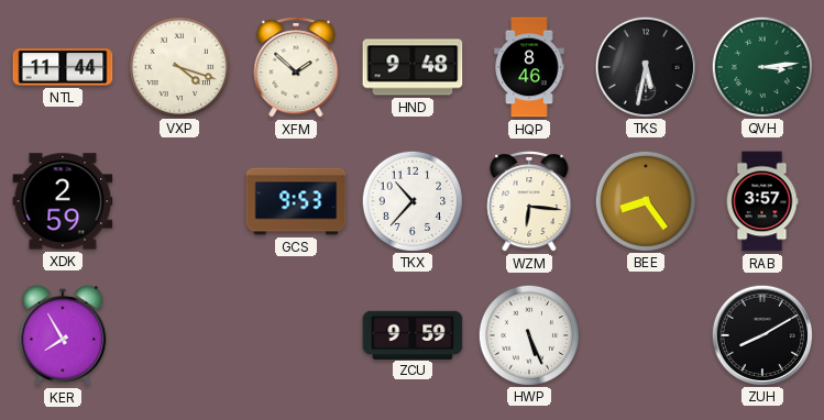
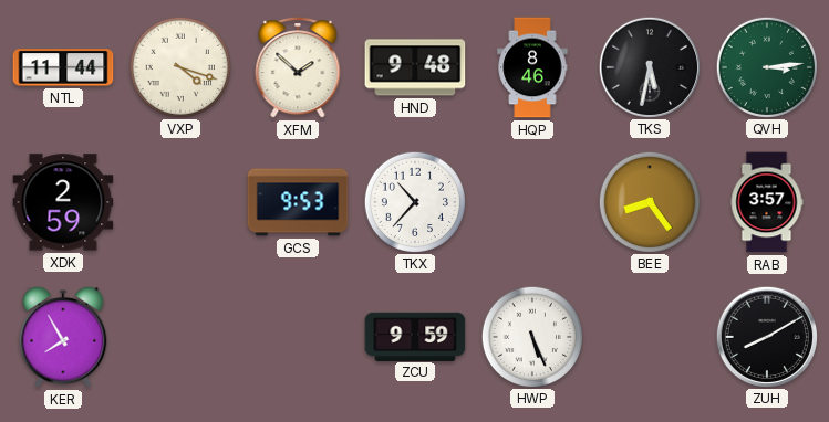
WZM: 6:16 -> none
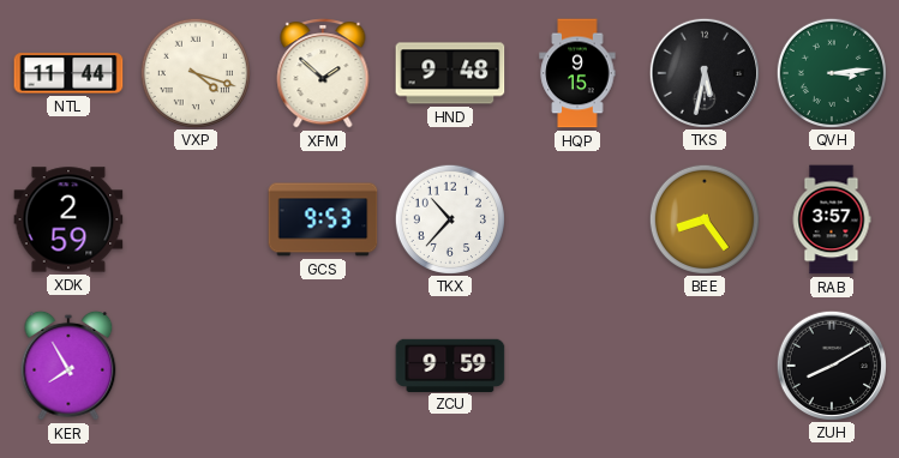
HQP: 8:46 -> 9:15
HWP: 5:26 -> none
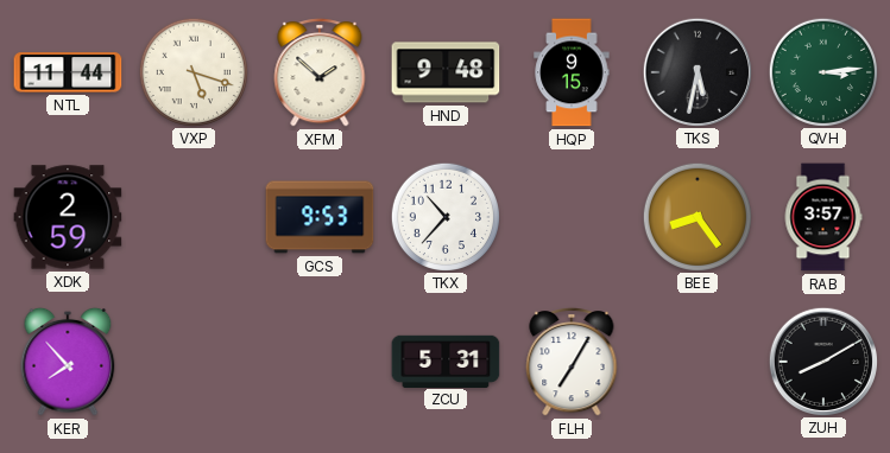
VXP: 4:18 -> 5:18
KER: 7:55 -> 7:53
ZCU: 9:59 -> 5:31
FLH: none -> 7:05
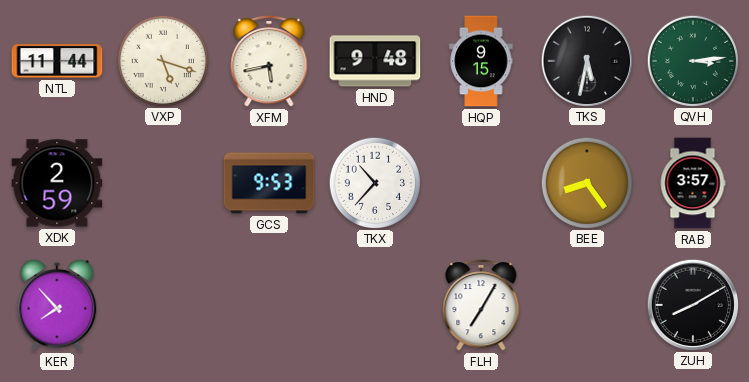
XFM: 1:52 -> 5:43
ZCU: 5:31 -> none
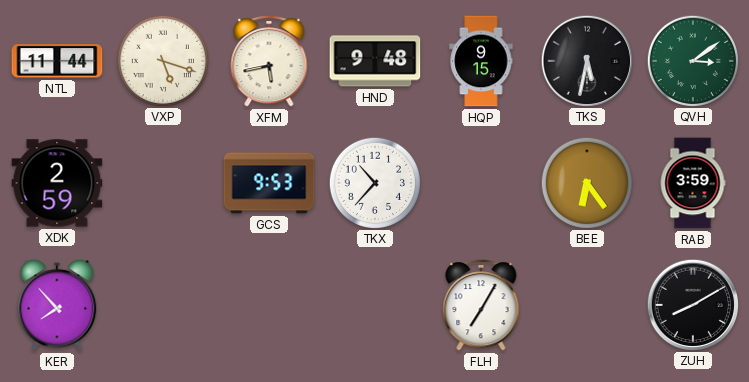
QVH: 3:14 -> 3:09
BEE: 8:24 -> 6:24
RAB: 3:57 -> 3:59
